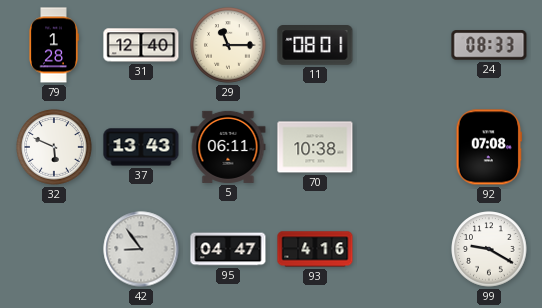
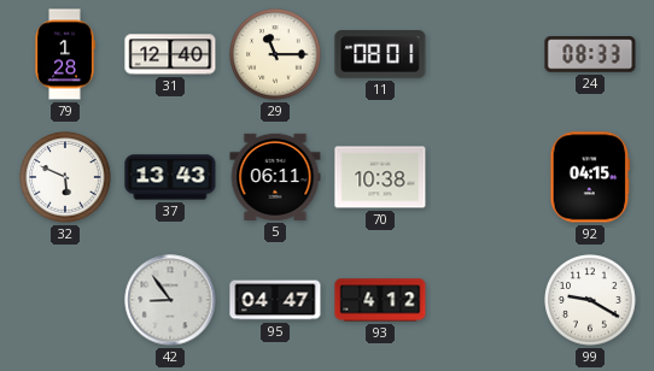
92: 07:08 -> 04:15
93: 4:16 -> 4:12
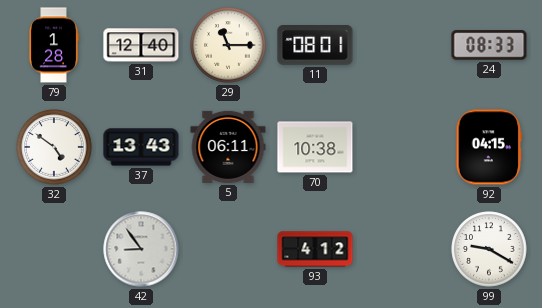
32: 5:49 -> 4:51
95: 04:47 -> none
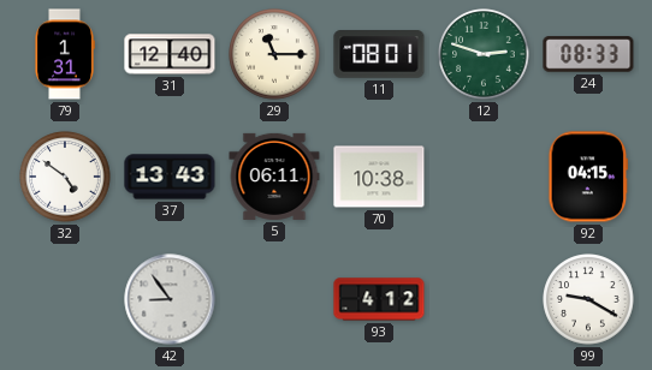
79: 1:28 -> 1:31
12: none -> 2:48
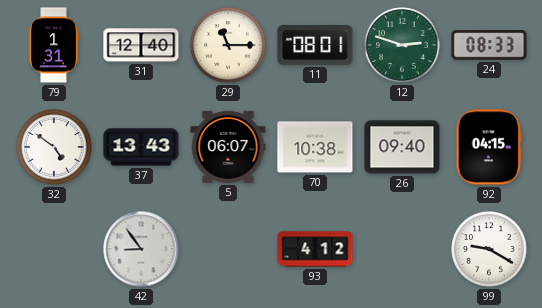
5: 06:11 -> 06:07
26: none -> 09:40
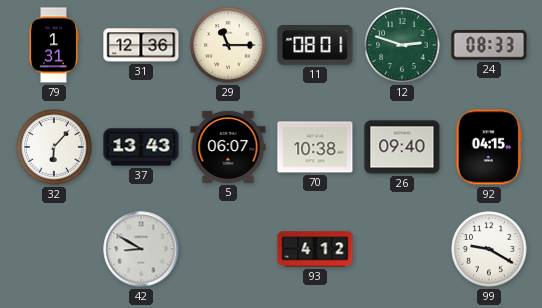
31: 12:40 -> 12:36
32: 4:51 -> 6:07
42: 8:54 -> 8:50
